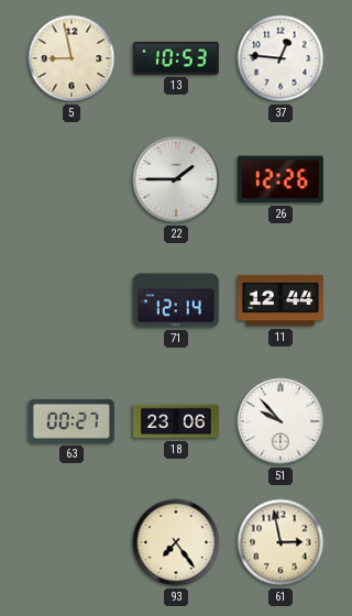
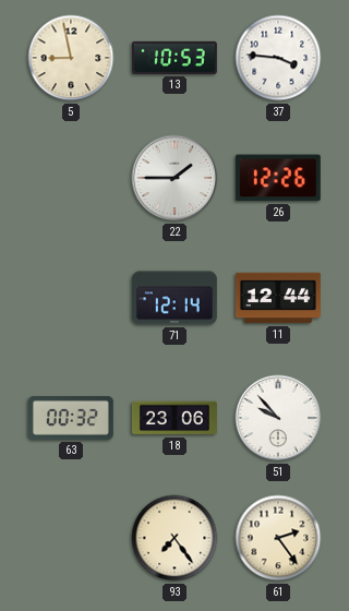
37: 12:46 -> 3:46
63: 00:27 -> 00:32
61: 2:58 -> 2:24
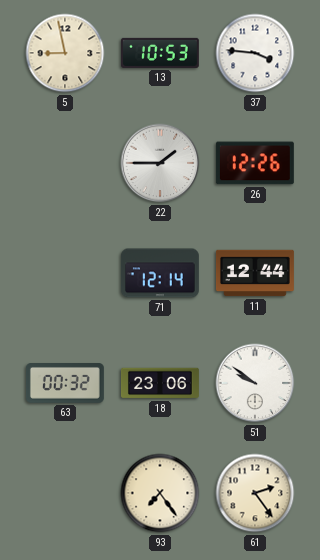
51: 9:53 -> 9:51
